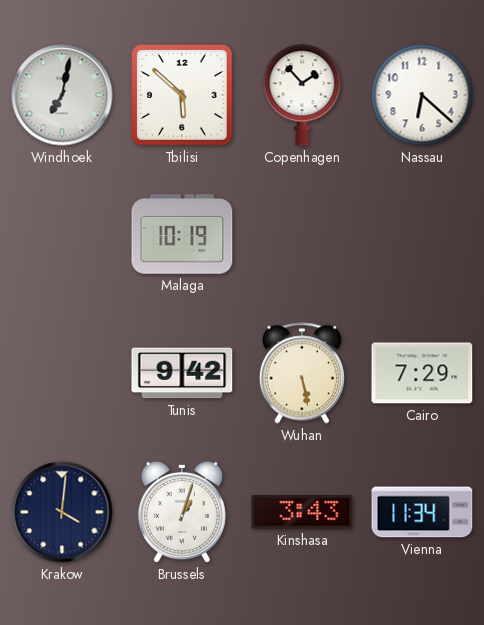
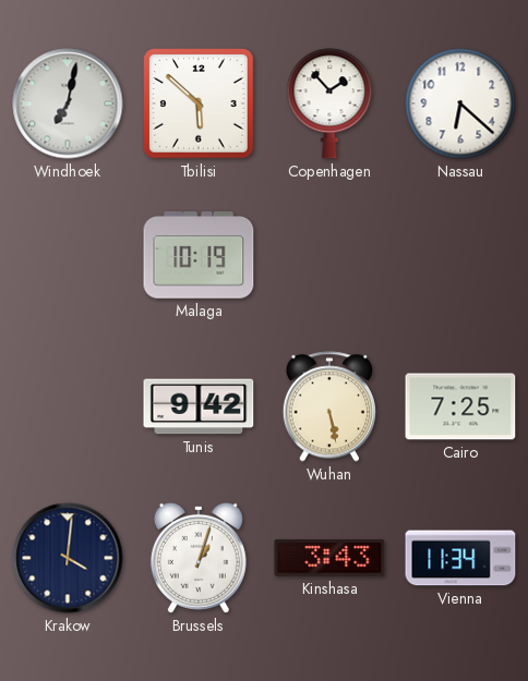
Cairo: 7:29 -> 7:25
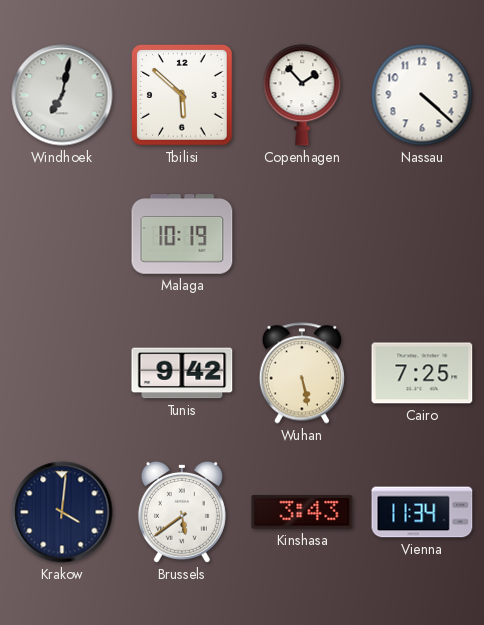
Nassau: 6:22 -> 4:22
Brussels: 1:03 -> 5:39
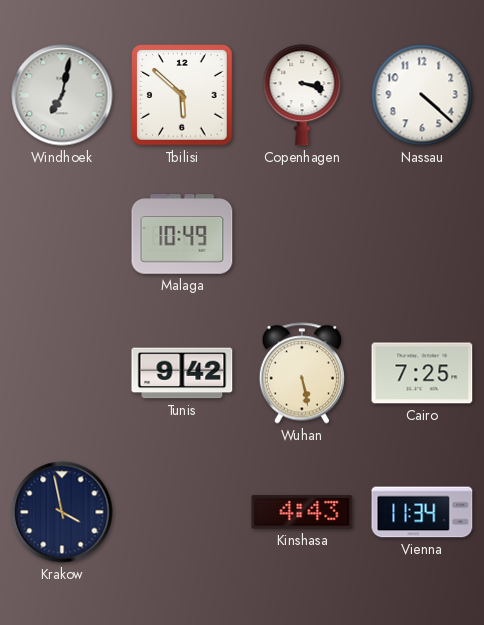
Copenhagen: 1:53 -> 3:18
Malaga: 10:19 -> 10:49
Krakow: 4:01 -> 3:58
Brussels: 5:39 -> none
Kinshasa: 3:43 -> 4:43
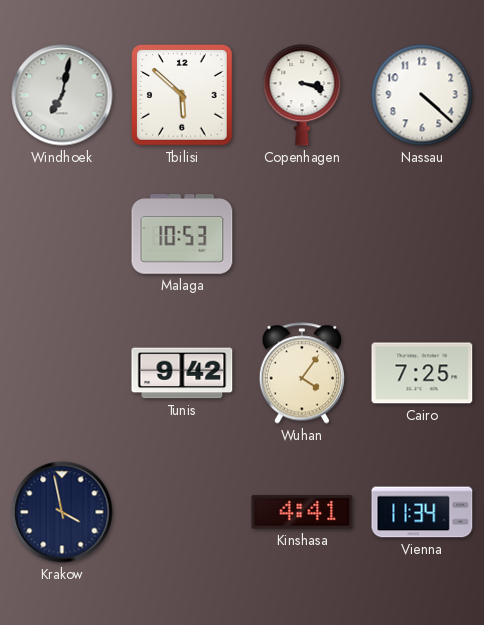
Malaga: 10:49 -> 10:53
Wuhan: 5:28 -> 4:06
Kinshasa: 4:43 -> 4:41
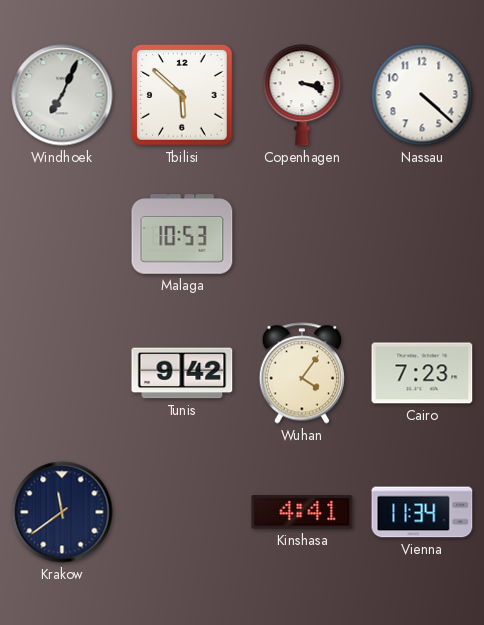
Windhoek: 7:02 -> 7:04
Cairo: 7:25 -> 7:23
Krakow: 3:58 -> 11:39
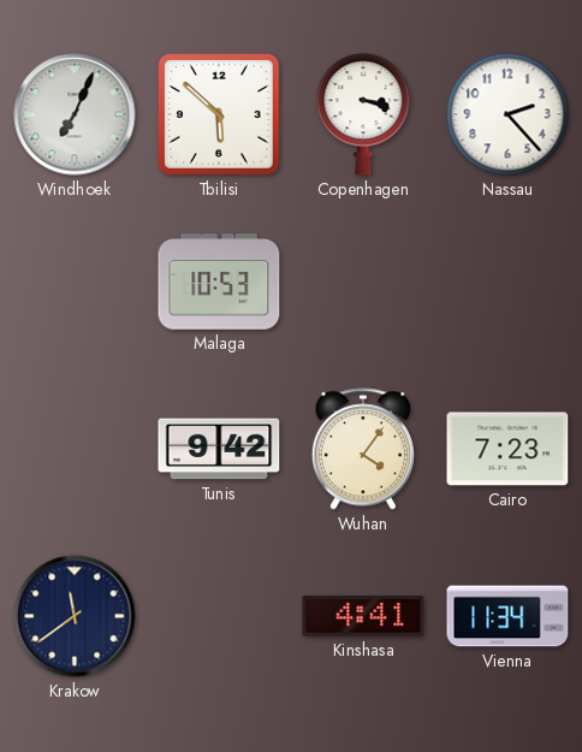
Nassau: 4:22 -> 2:23
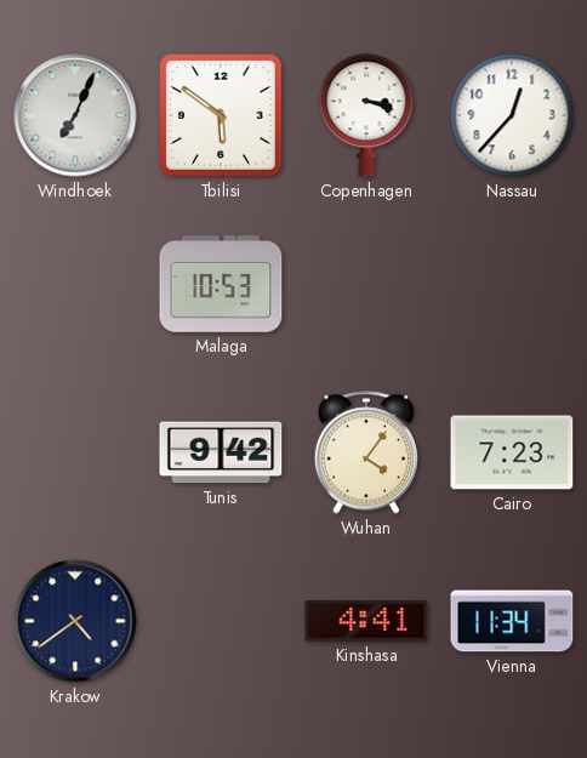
Tbilisi: 5:52 -> 5:51
Nassau: 2:23 -> 12:37
Krakow: 11:39 -> 4:39
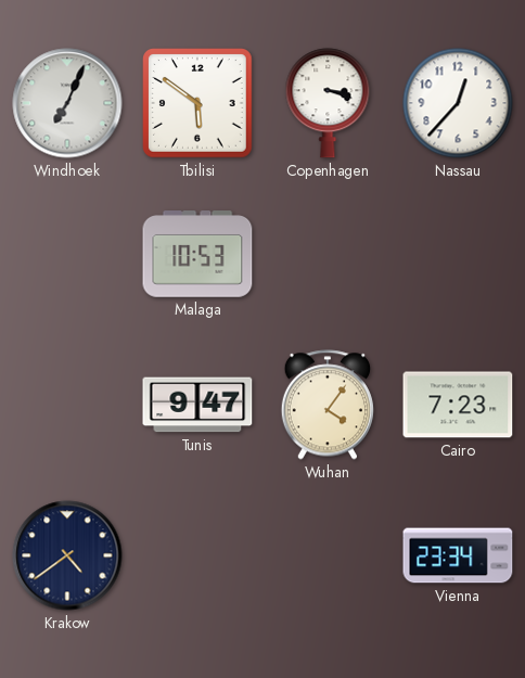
Tunis: 9:42 -> 9:47
Kinshasa: 4:41 -> none
Vienna: 11:34 -> 23:34
